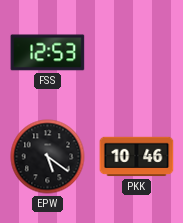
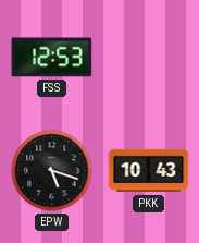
EPW: 5:21 -> 5:18
PKK: 10:46 -> 10:43
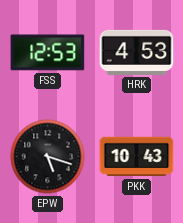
HRK: none -> 4:53
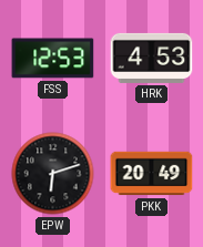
EPW: 5:18 -> 6:12
PKK: 10:43 -> 20:49
